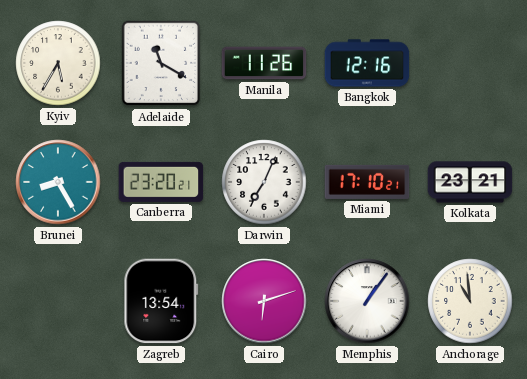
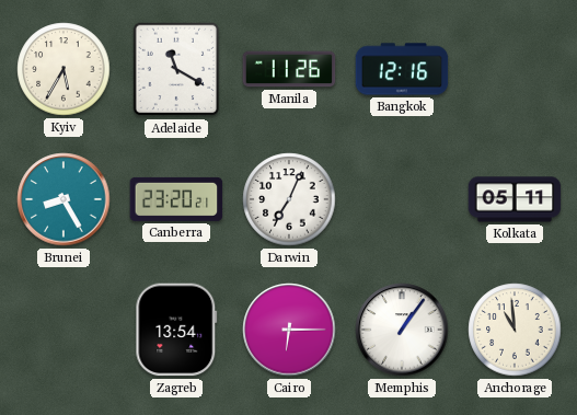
Miami: 17:10 -> none
Kolkata: 23:21 -> 05:11
Cairo: 6:12 -> 6:15
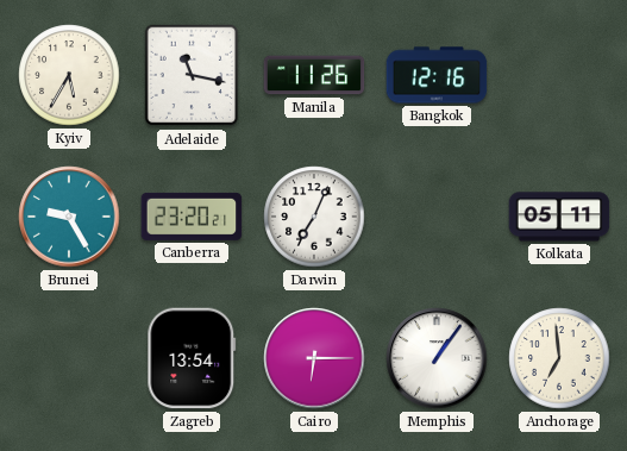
Adelaide: 11:20 -> 11:17
Brunei: 8:25 -> 9:25
Anchorage: 10:59 -> 6:59
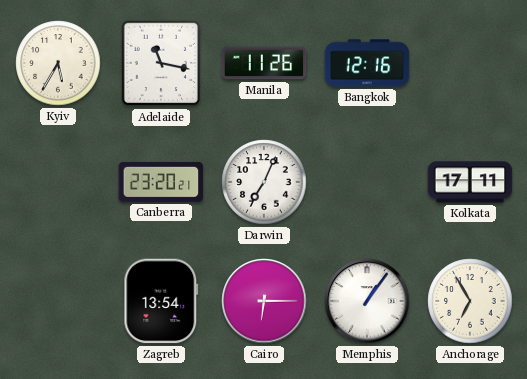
Brunei: 9:25 -> none
Kolkata: 05:11 -> 17:11
Anchorage: 6:59 -> 6:55
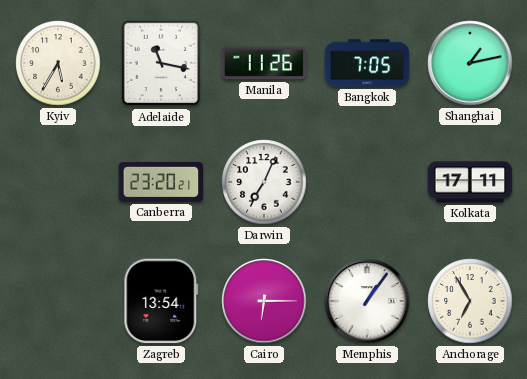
Bangkok: 12:16 -> 7:05
Shanghai: none -> 1:13
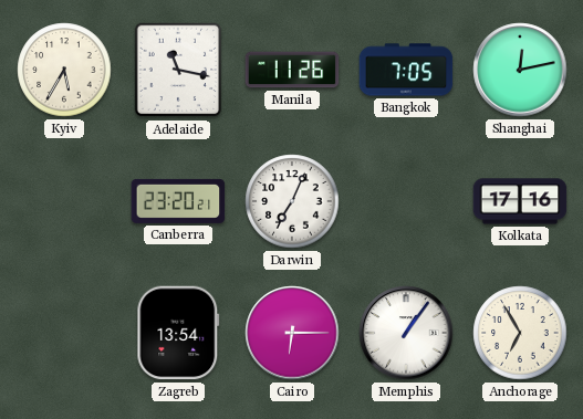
Shanghai: 1:13 -> 12:13
Kolkata: 17:11 -> 17:16
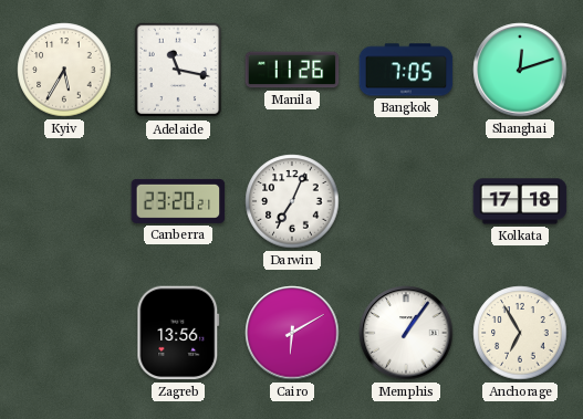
Shanghai: 12:13 -> 12:12
Kolkata: 17:16 -> 17:18
Zagreb: 13:54 -> 13:56
Cairo: 6:15 -> 6:10
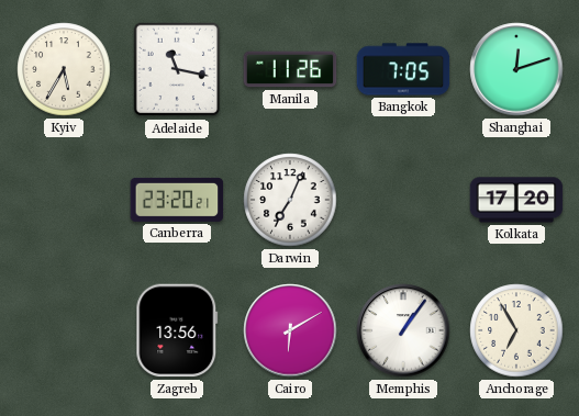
Kolkata: 17:18 -> 17:20
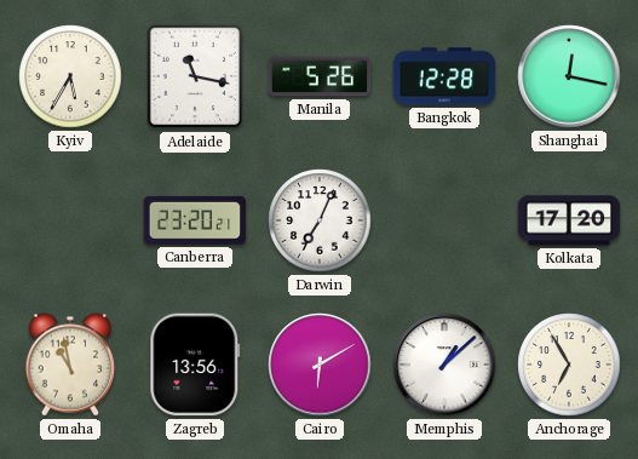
Manila: 11:26 -> 5:26
Bangkok: 7:05 -> 12:28
Shanghai: 12:12 -> 12:17
Omaha: none -> 10:58
Memphis: 1:06 -> 1:08
